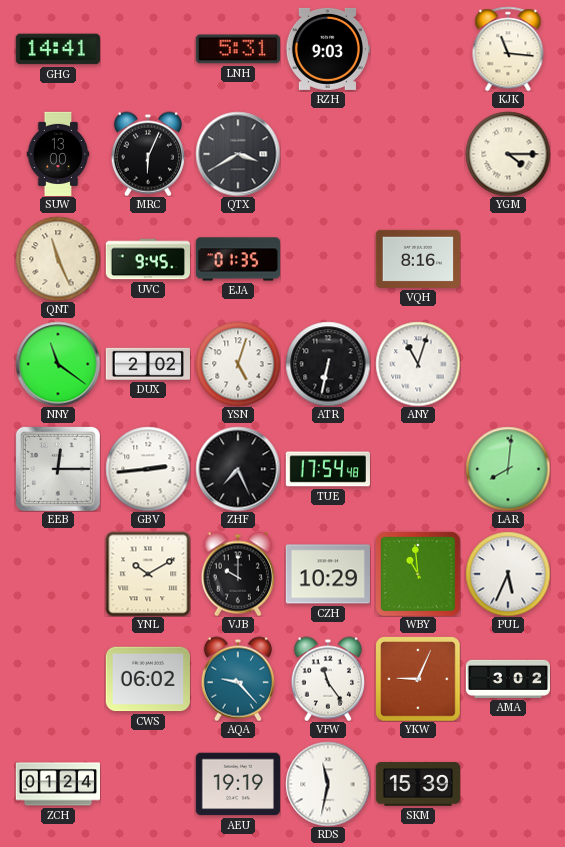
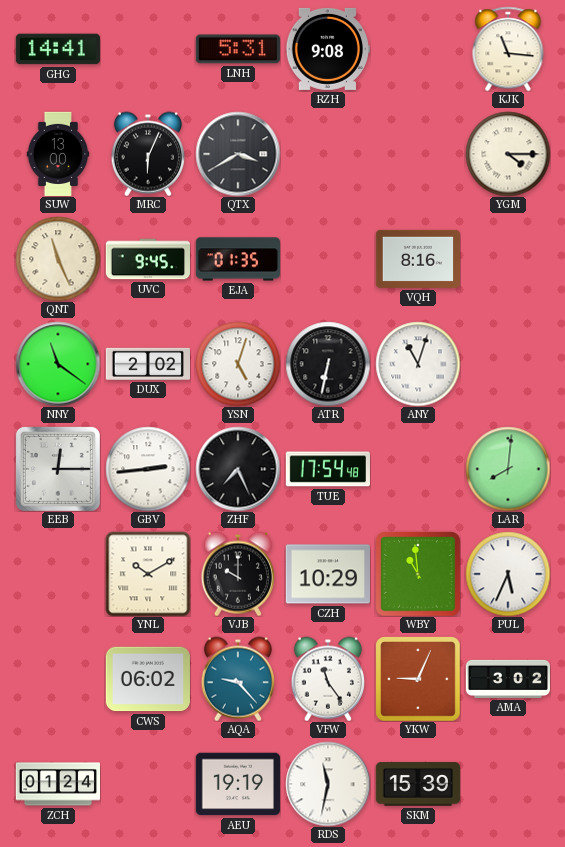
RZH: 9:03 -> 9:08
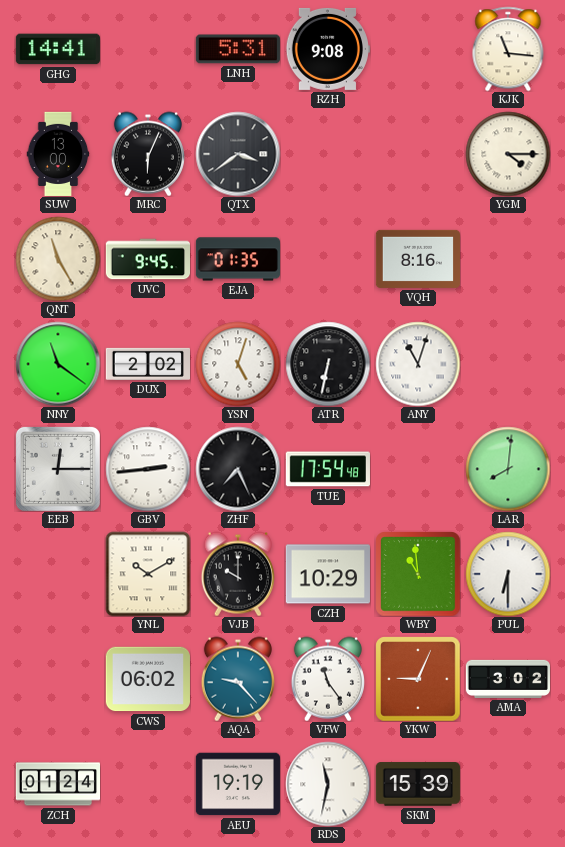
QTX: 3:40 -> 3:39
QNT: 11:26 -> 11:25
PUL: 5:34 -> 6:30
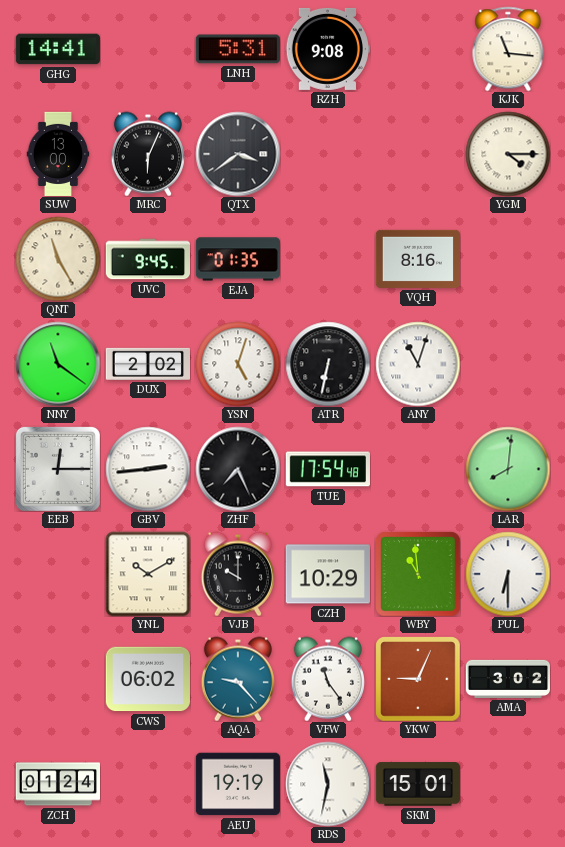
SKM: 15:39 -> 15:01
